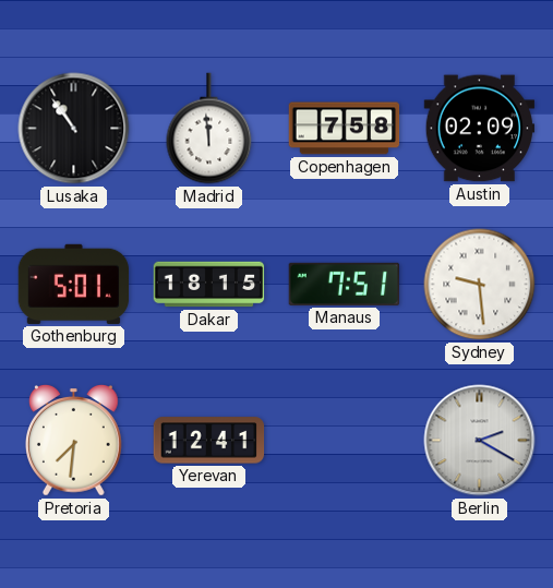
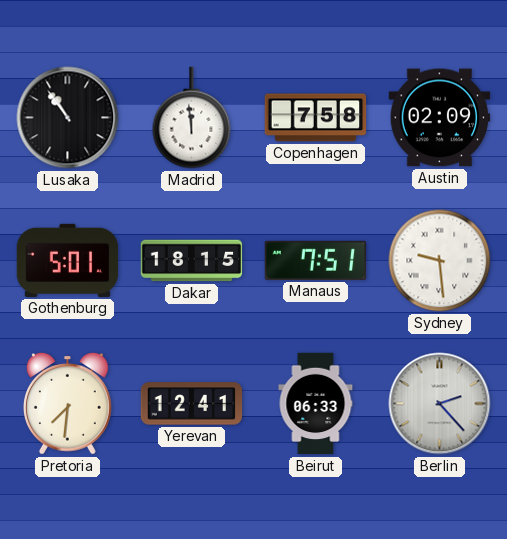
Beirut: none -> 06:33
Berlin: 2:20 -> 2:23
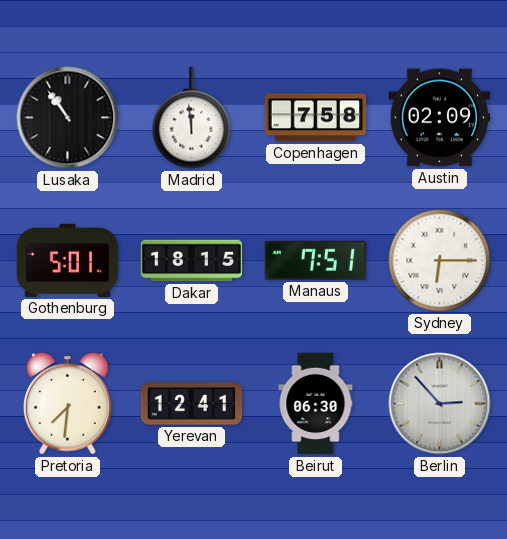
Sydney: 9:29 -> 6:15
Beirut: 06:33 -> 06:30
Berlin: 2:23 -> 2:53
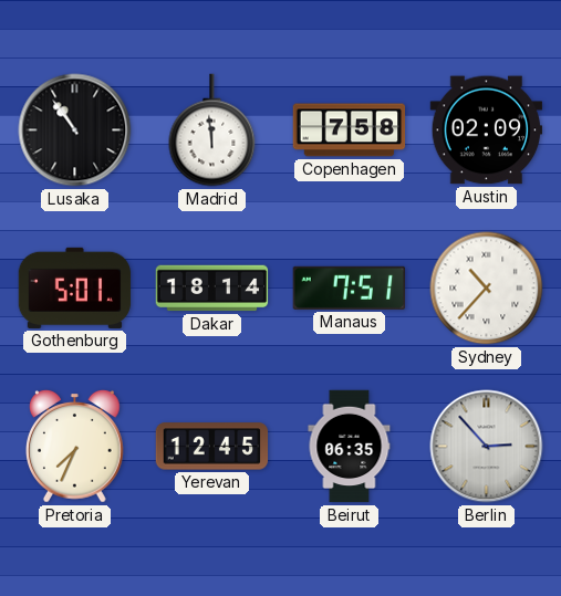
Dakar: 18:15 -> 18:14
Sydney: 6:15 -> 10:37
Pretoria: 7:31 -> 7:34
Yerevan: 12:41 -> 12:45
Beirut: 06:30 -> 06:35
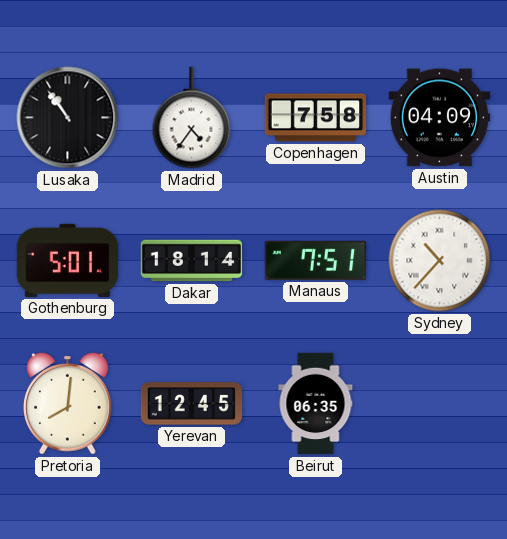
Madrid: 11:59 -> 4:36
Austin: 02:09 -> 04:09
Pretoria: 7:34 -> 8:01
Berlin: 2:53 -> none
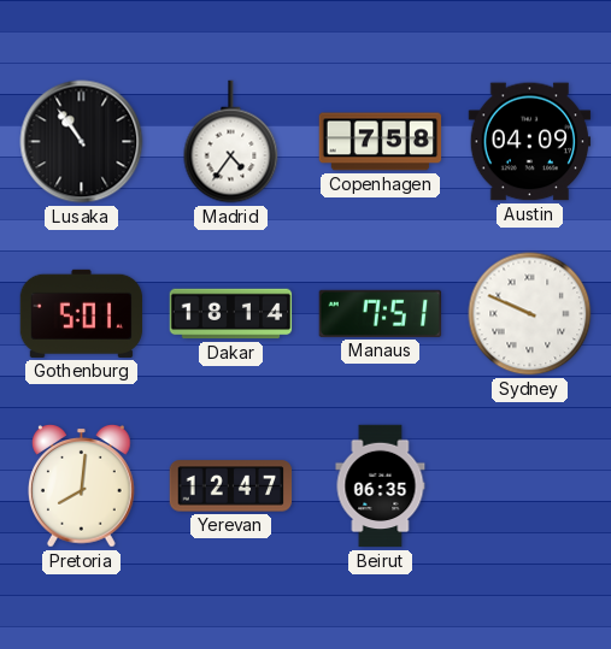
Sydney: 10:37 -> 9:49
Yerevan: 12:45 -> 12:47
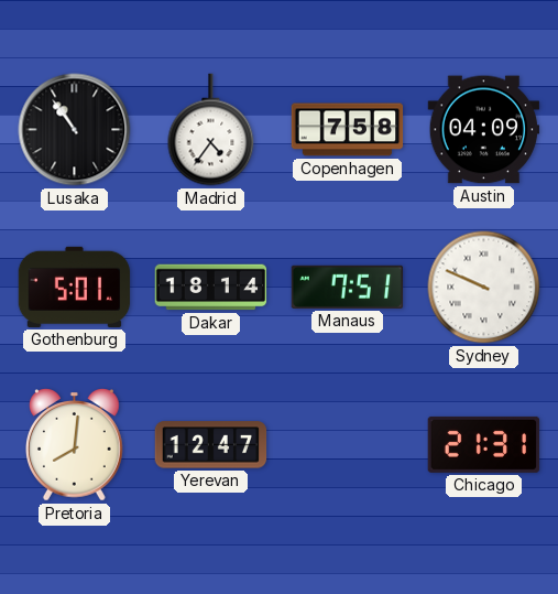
Beirut: 06:35 -> none
Chicago: none -> 21:31
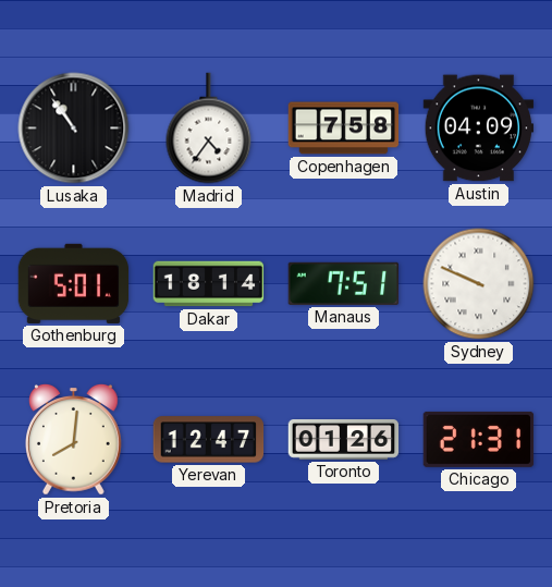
Toronto: none -> 01:26
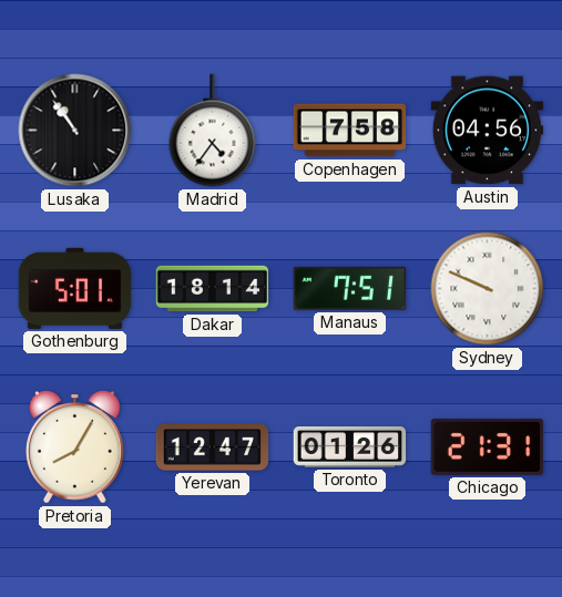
Austin: 04:09 -> 04:56
Pretoria: 8:01 -> 8:05
